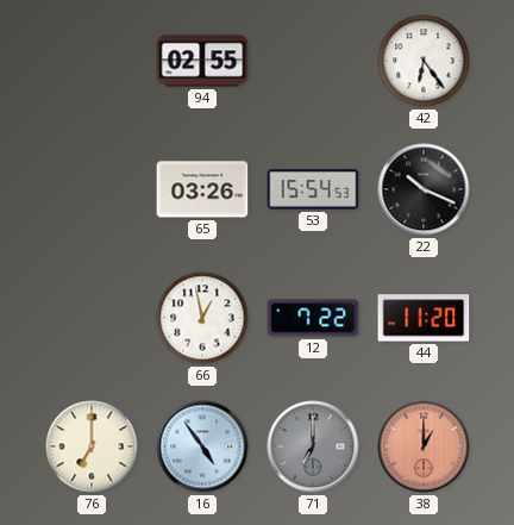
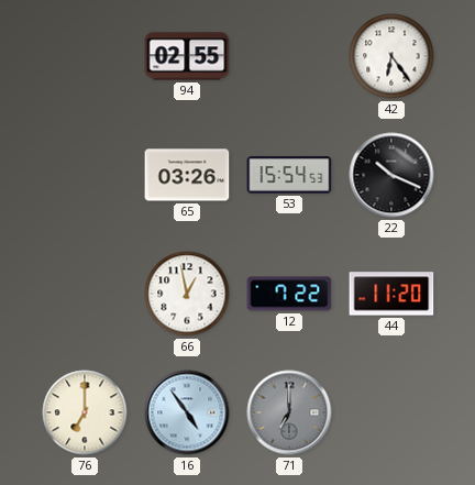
38: 1:00 -> none
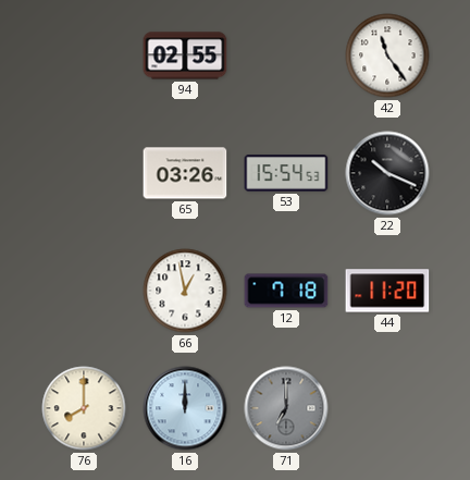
42: 6:24 -> 11:24
12: 7:22 -> 7:18
76: 7:00 -> 8:00
16: 4:54 -> 12:00
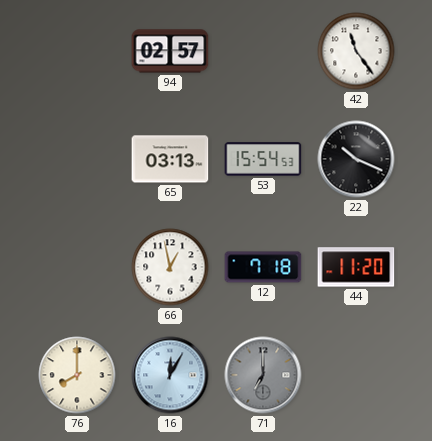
94: 02:55 -> 02:57
65: 03:26 -> 03:13
16: 12:00 -> 12:05
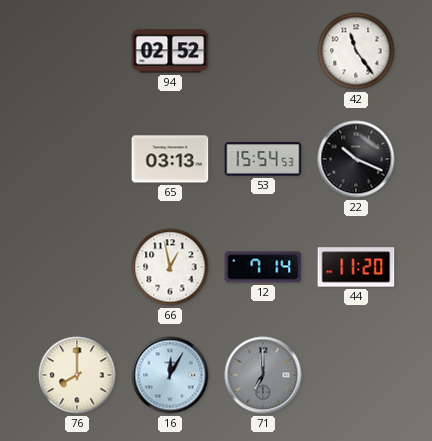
94: 02:57 -> 02:52
12: 7:18 -> 7:14
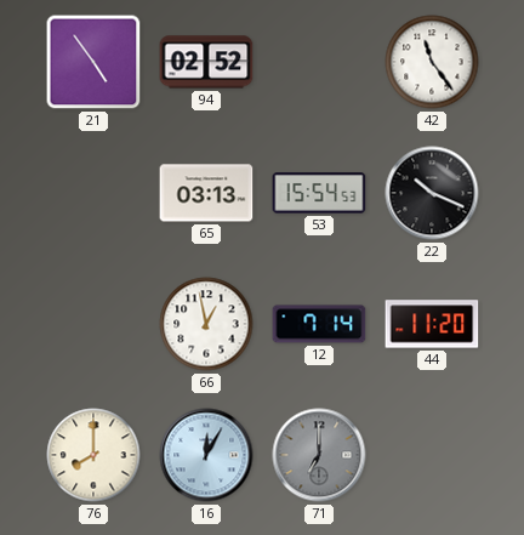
21: none -> 4:54
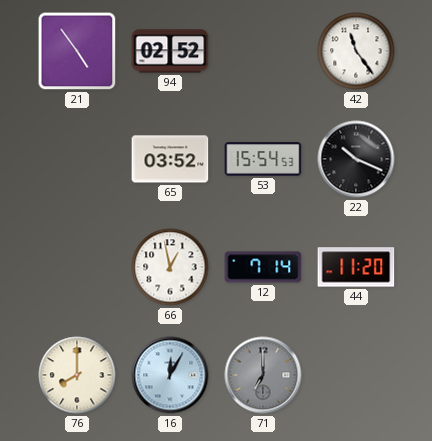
65: 03:13 -> 03:52
